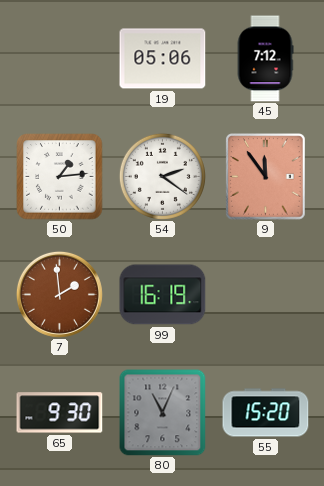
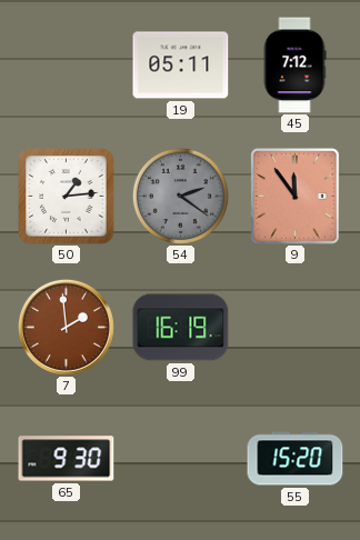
19: 05:06 -> 05:11
54 dial: white -> grey
80: 11:04 -> none
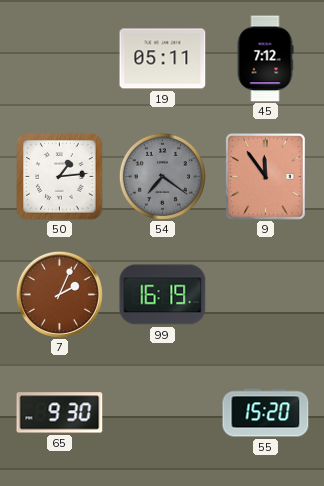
54: 2:21 -> 7:21
7: 1:59 -> 2:04
